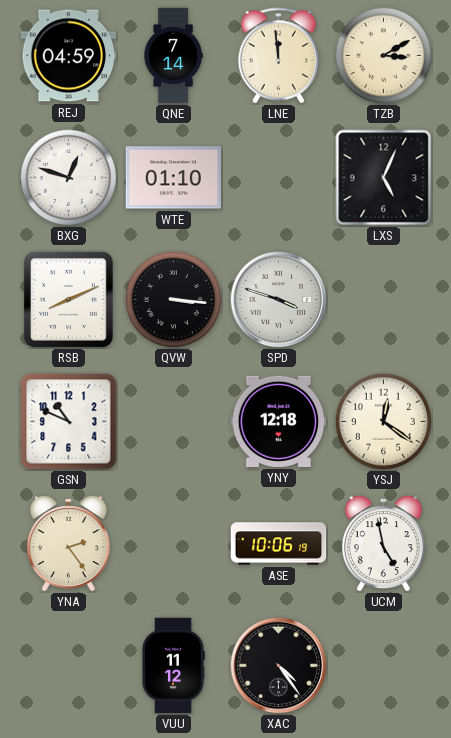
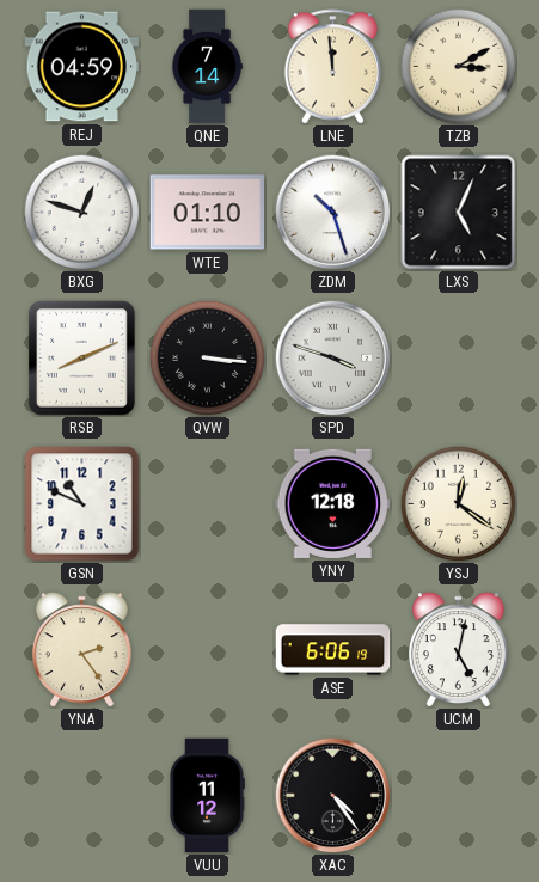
ZDM: none -> 10:27
ASE: 10:06 -> 6:06
UCM: 4:58 -> 5:02
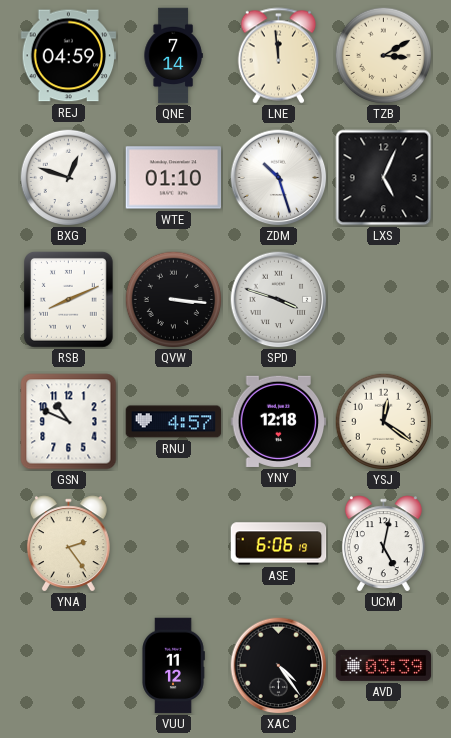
RNU: none -> 4:57
AVD: none -> 03:39
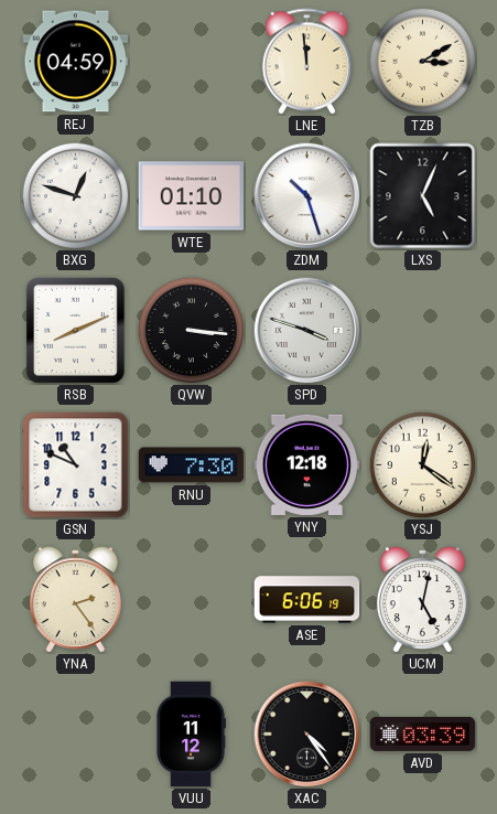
QNE: 7:14 -> none
RNU: 4:57 -> 7:30
